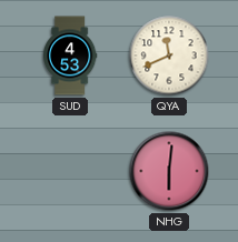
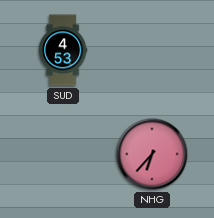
QYA: 11:41 -> none
NHG: 6:01 -> 6:37
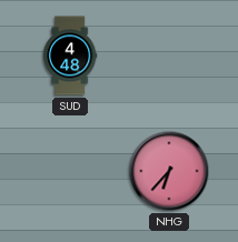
SUD: 4:53 -> 4:48
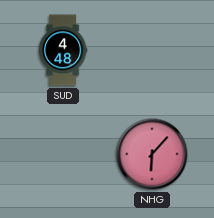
NHG: 6:37 -> 6:07
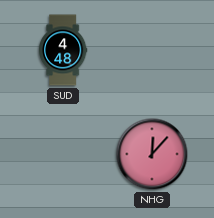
NHG: 6:07 -> 12:07
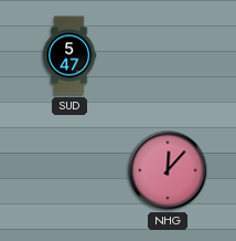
SUD: 4:48 -> 5:47
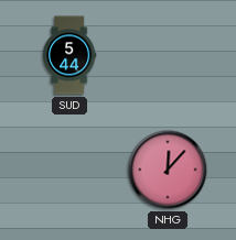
SUD: 5:47 -> 5:44
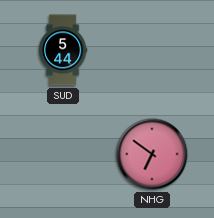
NHG: 12:07 -> 6:51
